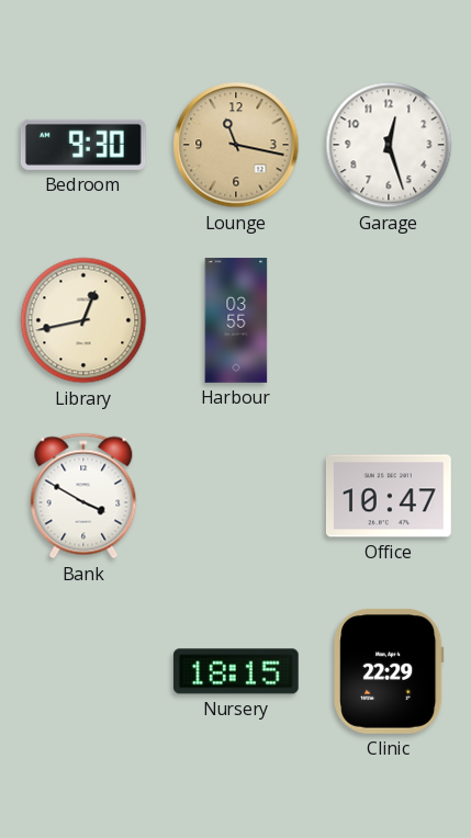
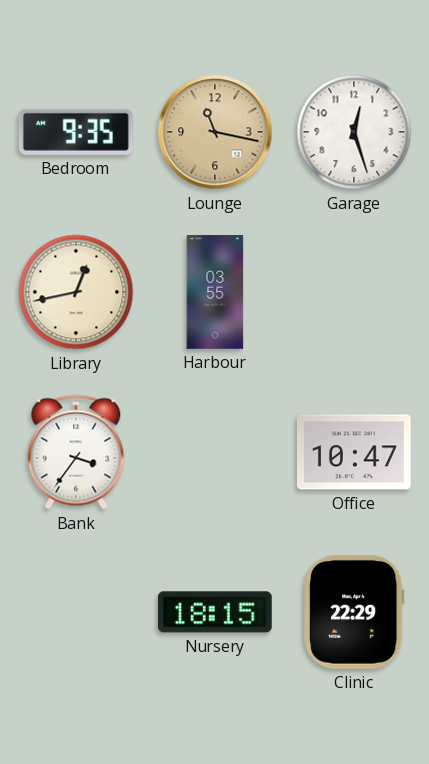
Bedroom: 9:30 -> 9:35
Bank: 3:50 -> 3:36
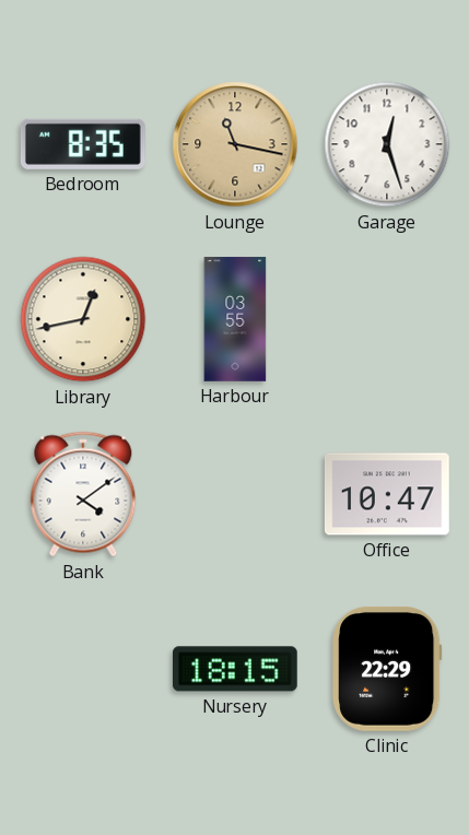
Bedroom: 9:35 -> 8:35
Bank: 3:36 -> 4:09
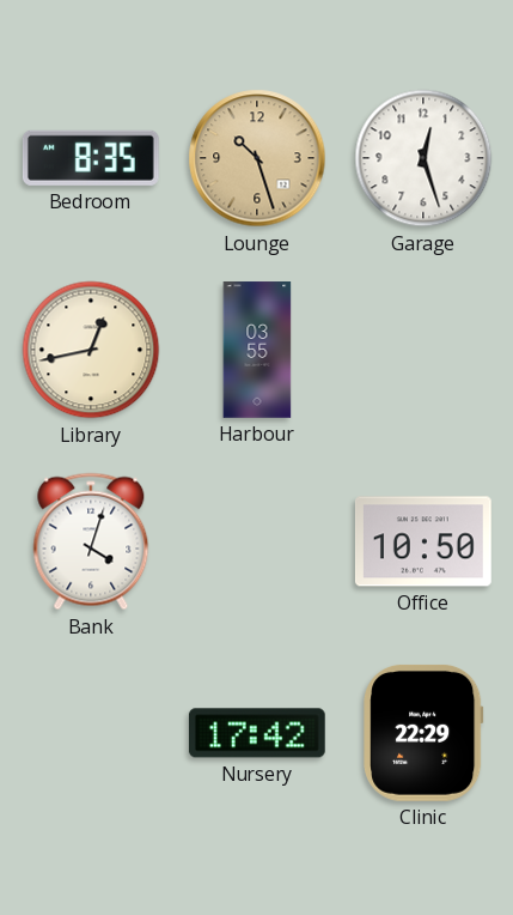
Lounge: 11:17 -> 10:27
Bank: 4:09 -> 4:03
Office: 10:47 -> 10:50
Nursery: 18:15 -> 17:42
